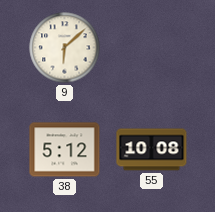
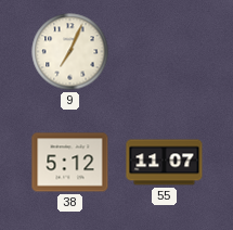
9: 6:08 -> 7:04
55: 10:08 -> 11:07
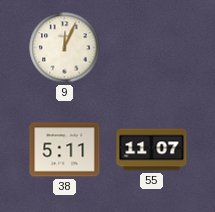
9: 7:04 -> 12:04
38: 5:12 -> 5:11
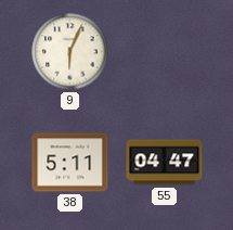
9: 12:04 -> 6:04
55: 11:07 -> 04:47
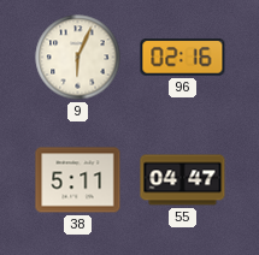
96: none -> 02:16
